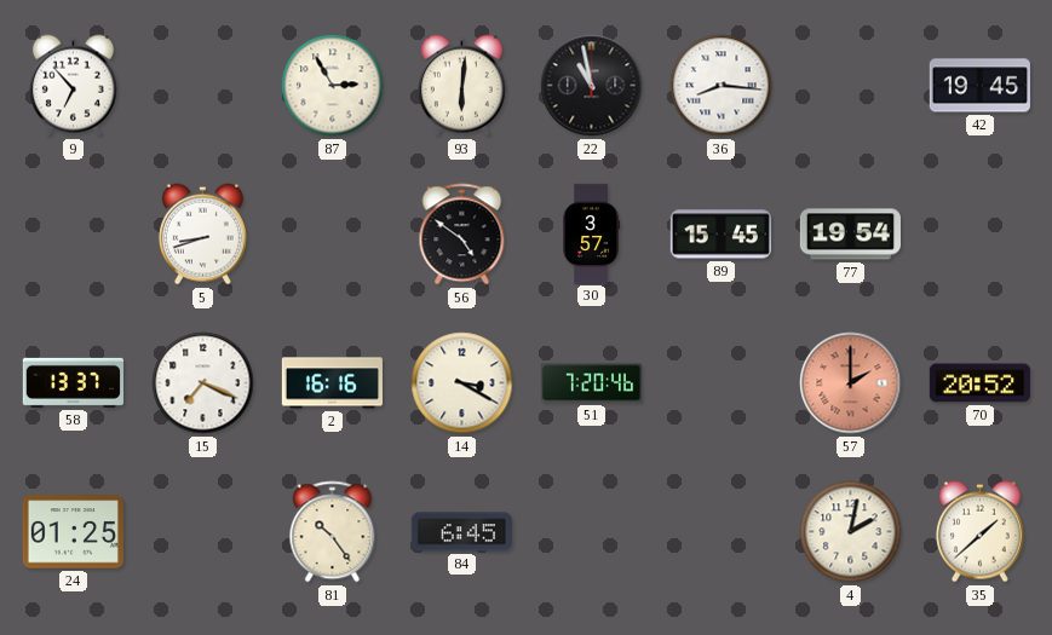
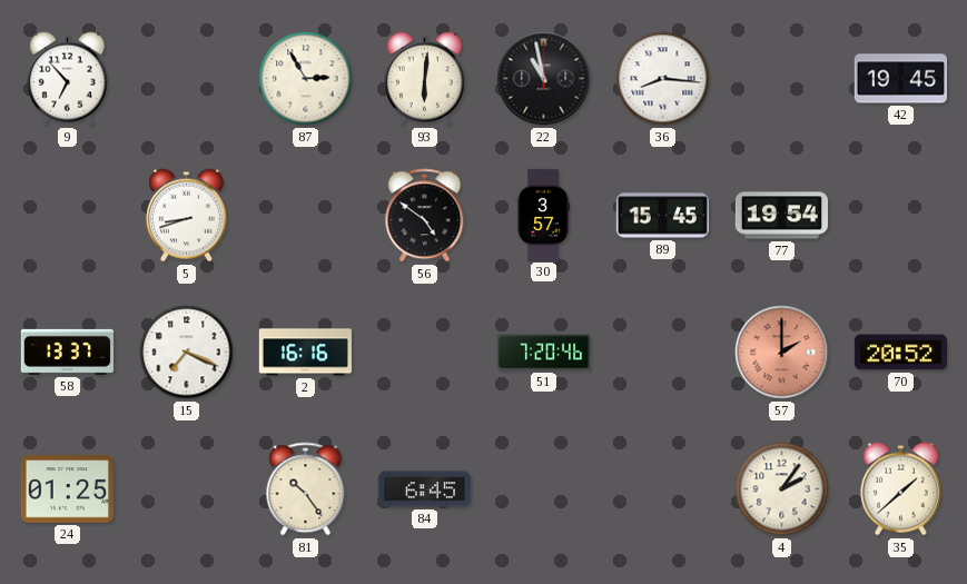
14: 3:20 -> none
4: 2:02 -> 2:06
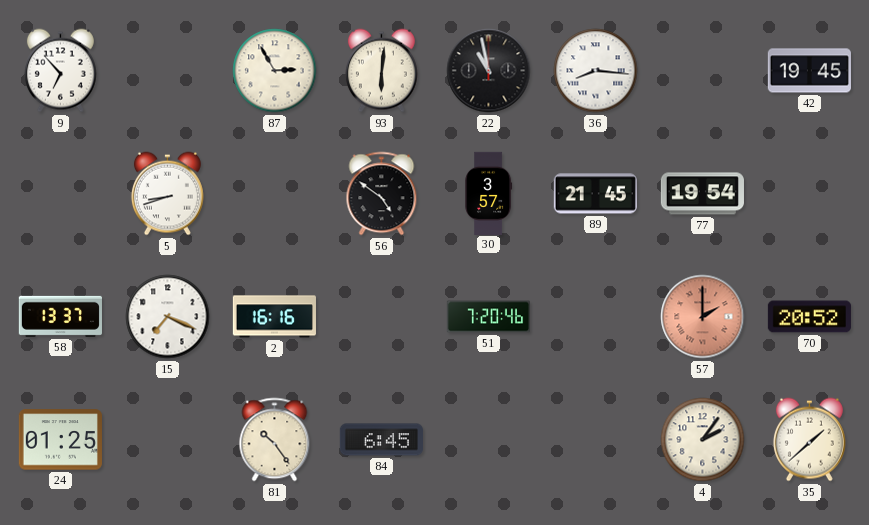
89: 15:45 -> 21:45
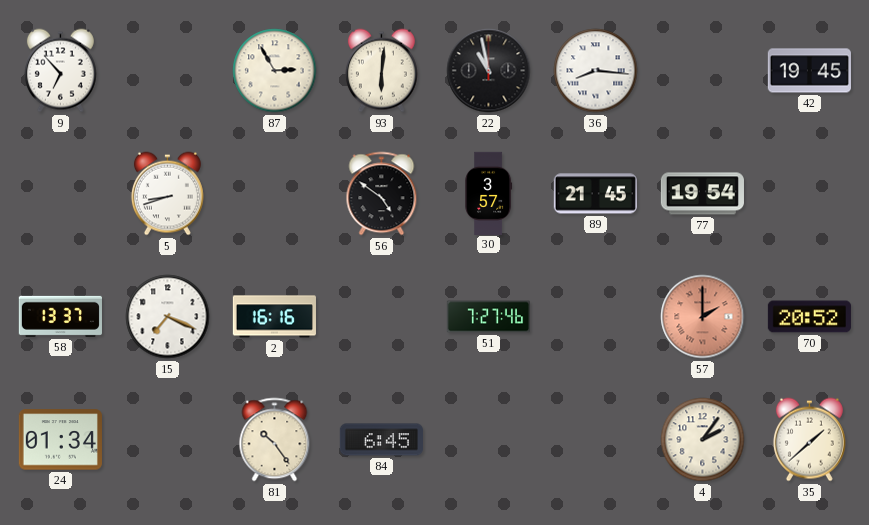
51: 7:20 -> 7:27
24: 01:25 -> 01:34
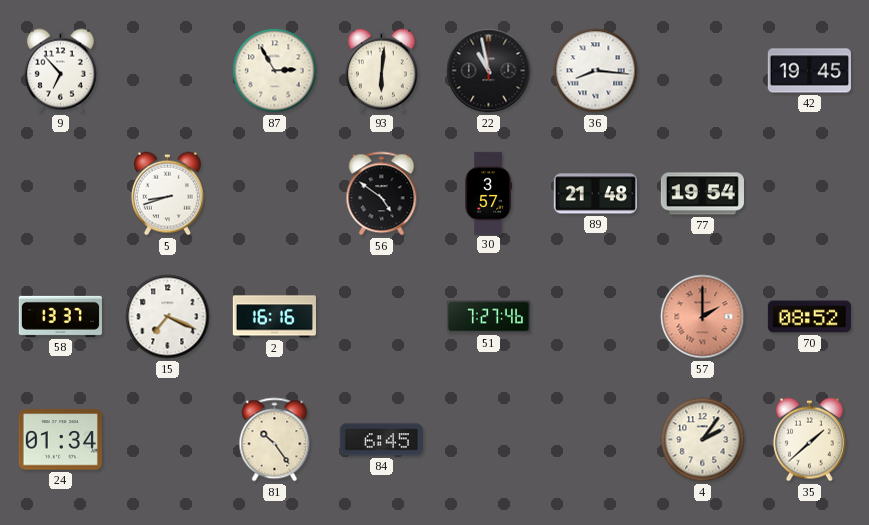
89: 21:45 -> 21:48
70: 20:52 -> 08:52
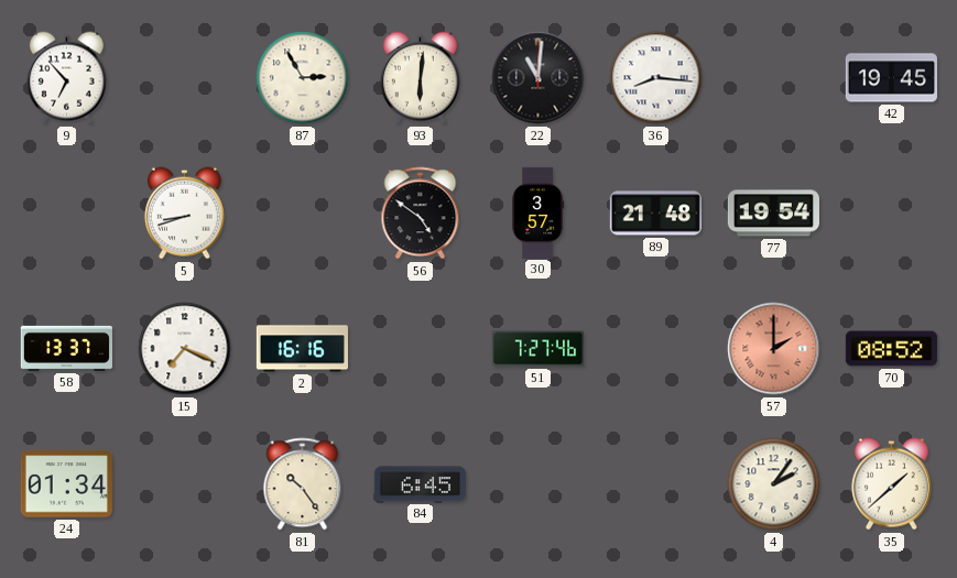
22: 10:58 -> 11:01
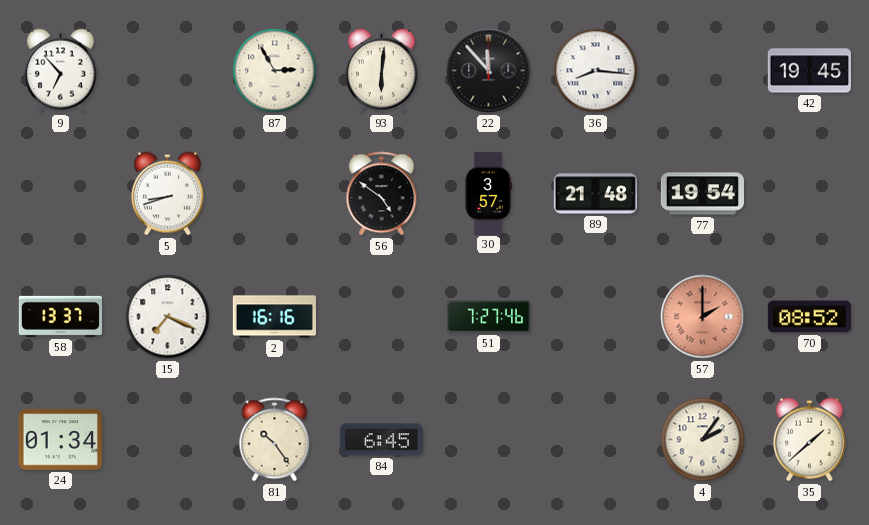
22: 11:01 -> 11:53
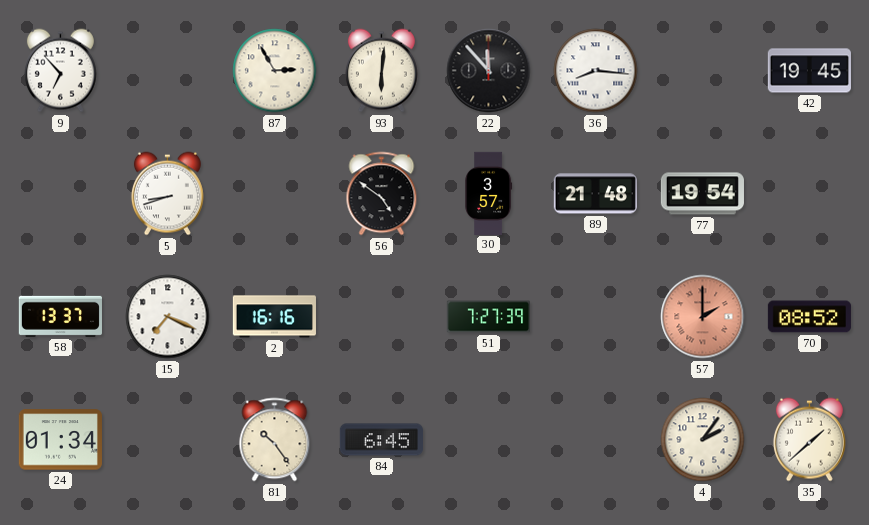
51: 7:27:46 -> 7:27:39
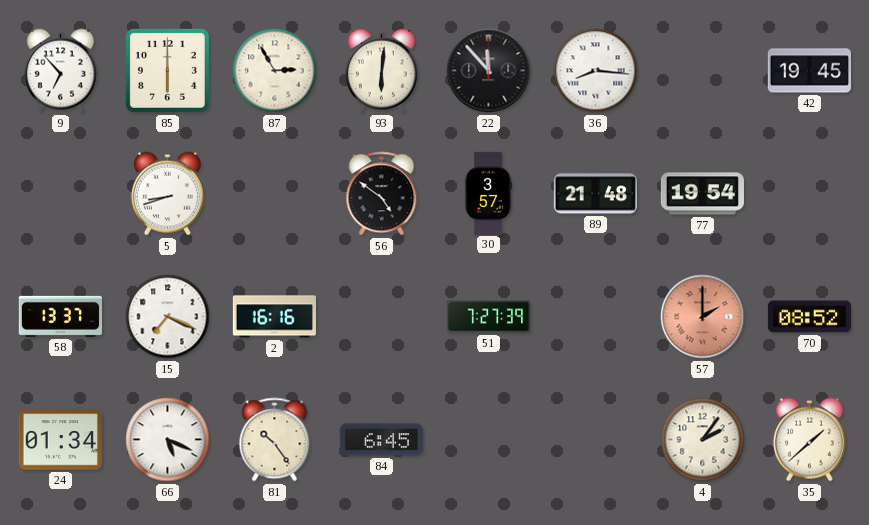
85: none -> 6:00
66: none -> 5:19
